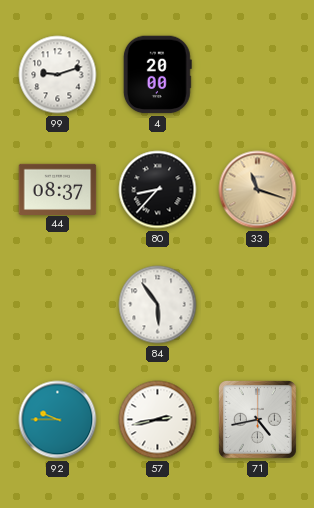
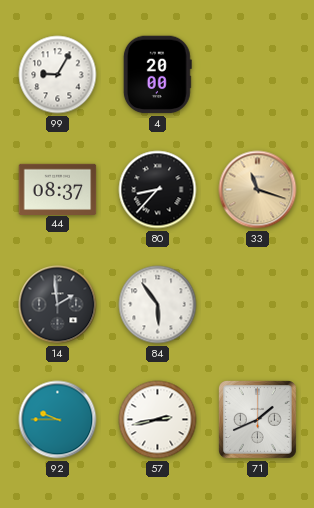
99: 9:12 -> 9:05
14: none -> 1:59
71: 4:43 -> 1:41
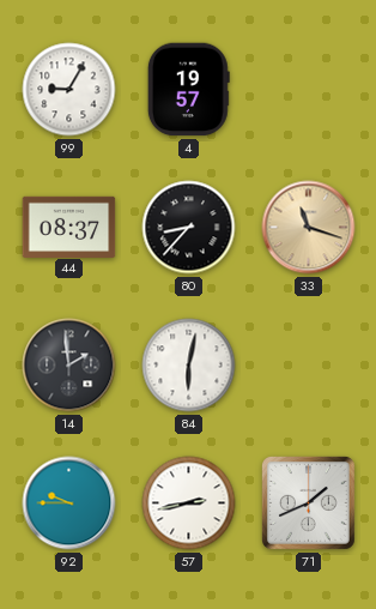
4: 20:00 -> 19:57
84: 5:54 -> 6:02
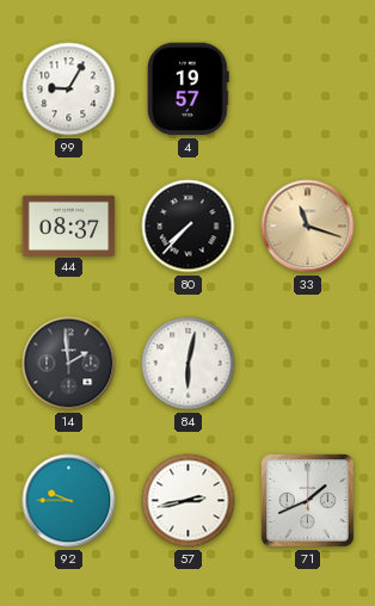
80: 8:37 -> 7:37
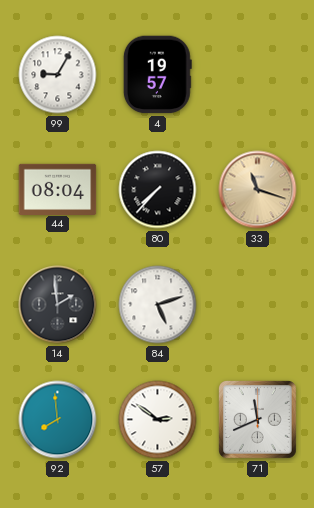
44: 08:37 -> 08:04
84: 6:02 -> 5:12
92: 9:45 -> 7:59
57: 2:43 -> 2:51
71: 1:41 -> 11:41
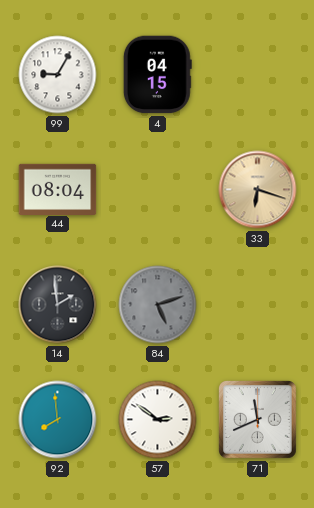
4: 19:57 -> 04:15
80: 7:37 -> none
33: 11:18 -> 6:18
84 dial: white -> grey
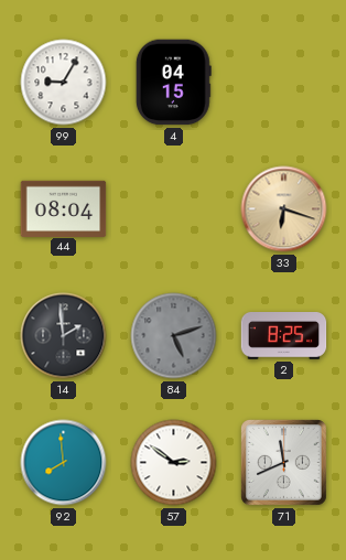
2: none -> 8:25
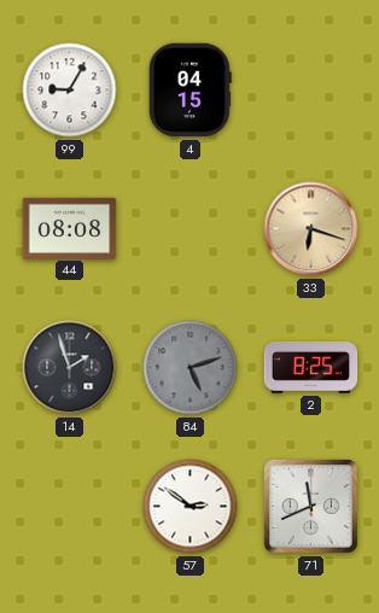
44: 08:04 -> 08:08
14: 1:59 -> 1:57
92: 7:59 -> none
